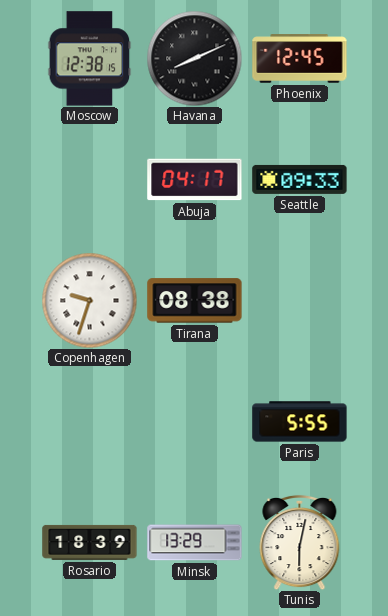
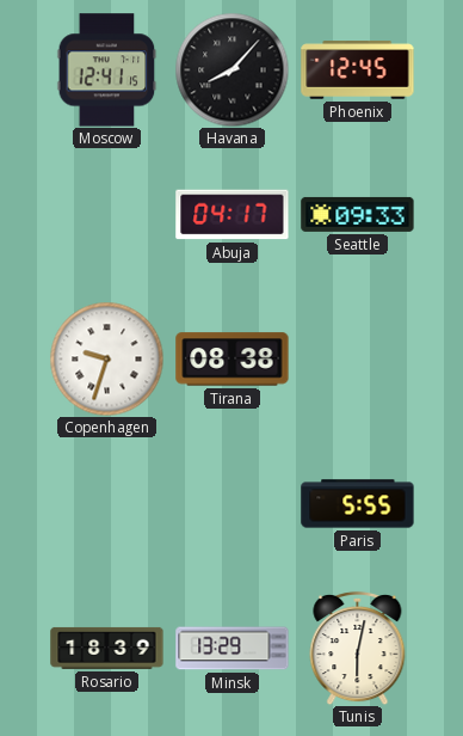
Moscow: 12:38 -> 12:41
Havana: 8:11 -> 8:07
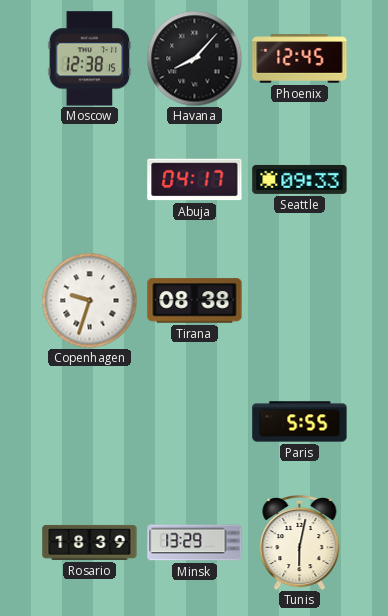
Moscow: 12:41 -> 12:38
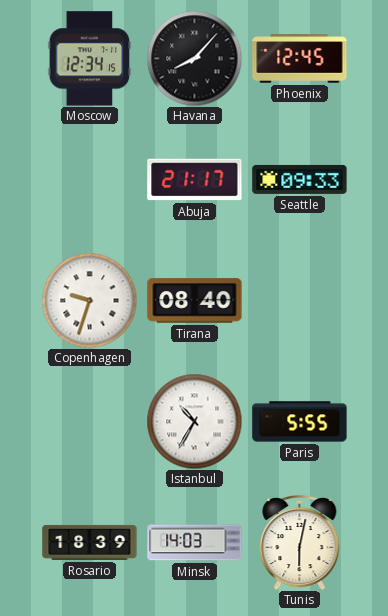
Moscow: 12:38 -> 12:34
Abuja: 04:17 -> 21:17
Tirana: 08:38 -> 08:40
Istanbul: none -> 10:35
Minsk: 13:29 -> 14:03
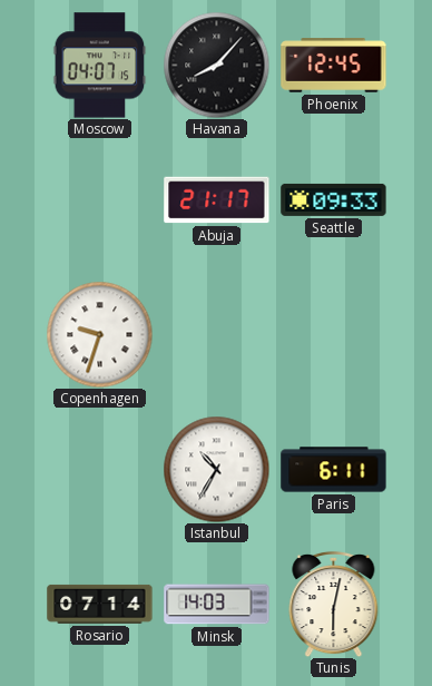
Moscow: 12:34 -> 04:07
Tirana: 08:40 -> none
Paris: 5:55 -> 6:11
Rosario: 18:39 -> 07:14
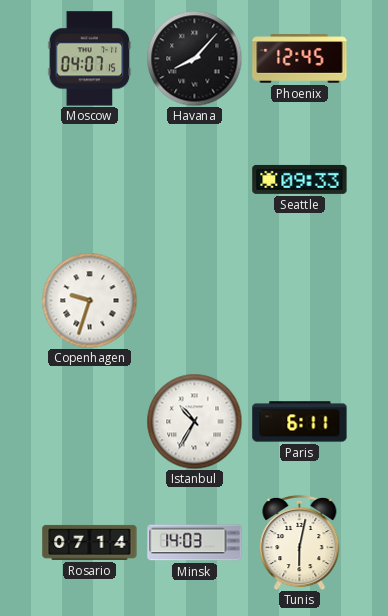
Abuja: 21:17 -> none
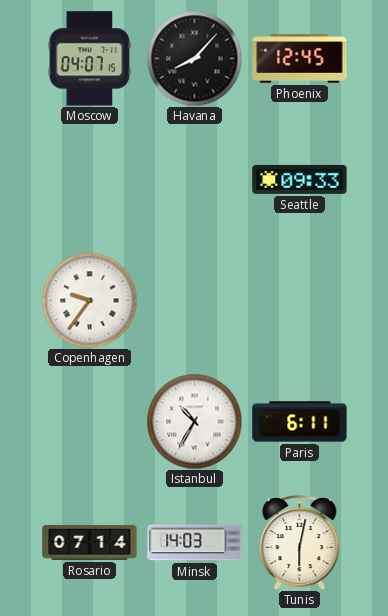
Copenhagen: 9:33 -> 9:36
